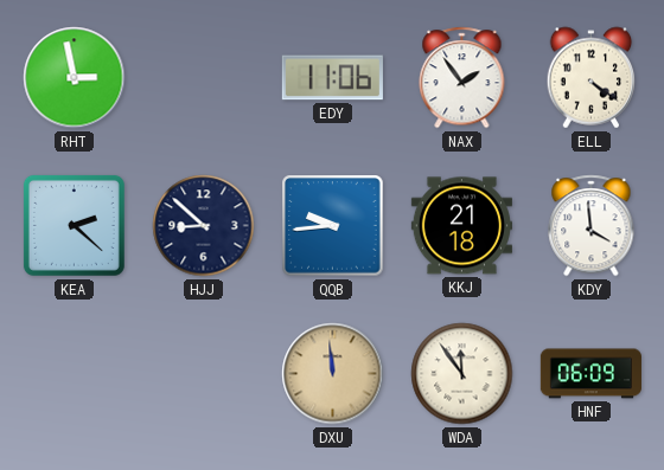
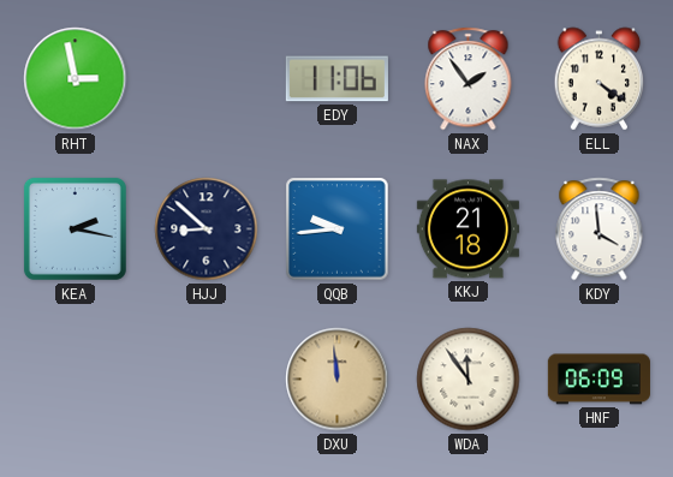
KEA: 2:22 -> 2:17
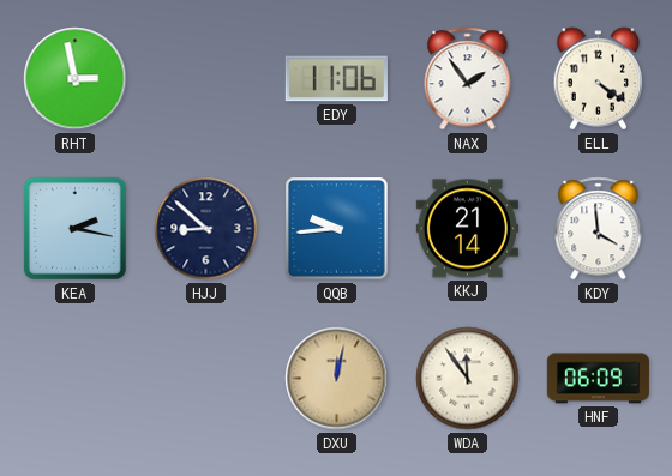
KKJ: 21:18 -> 21:14
DXU: 11:59 -> 12:02
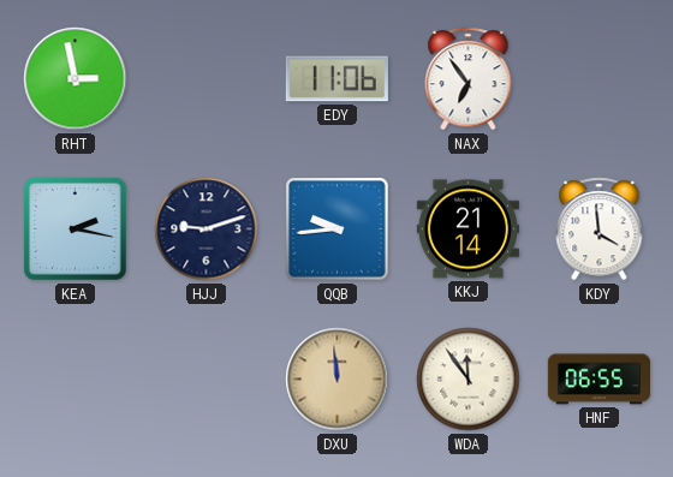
NAX: 1:54 -> 6:54
ELL: 4:21 -> none
HJJ: 8:52 -> 9:12
DXU: 12:02 -> 11:59
HNF: 06:09 -> 06:55
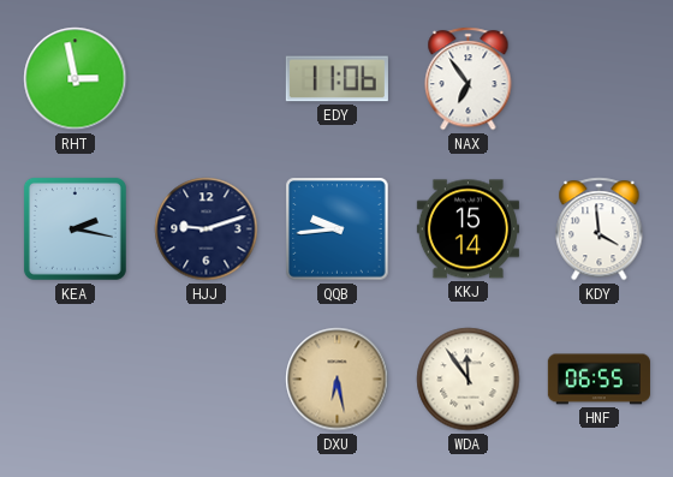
KKJ: 21:14 -> 15:14
DXU: 11:59 -> 6:28
